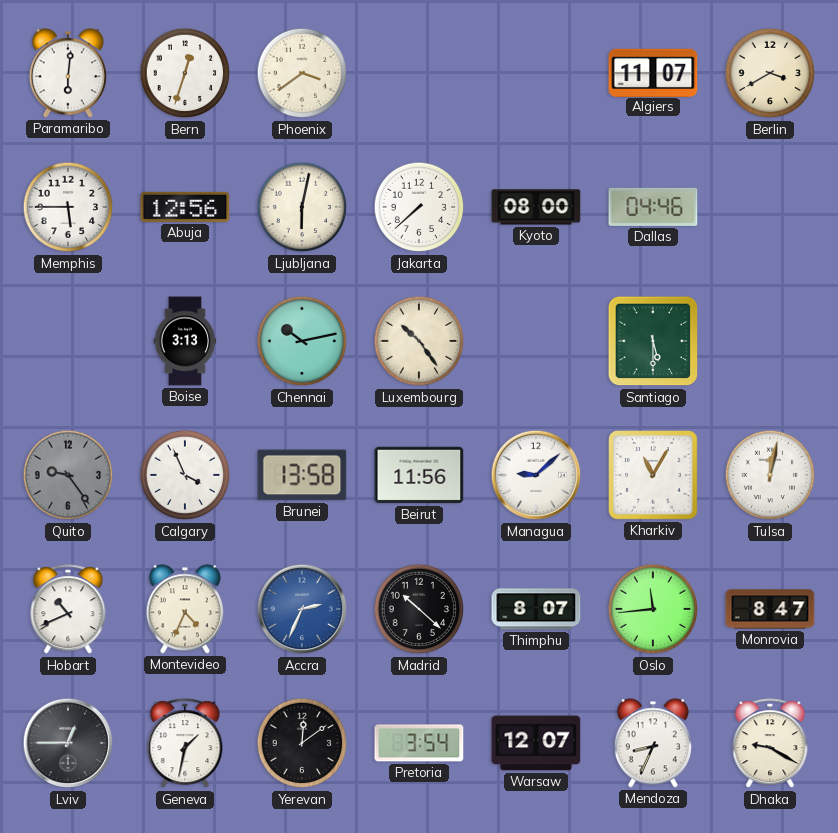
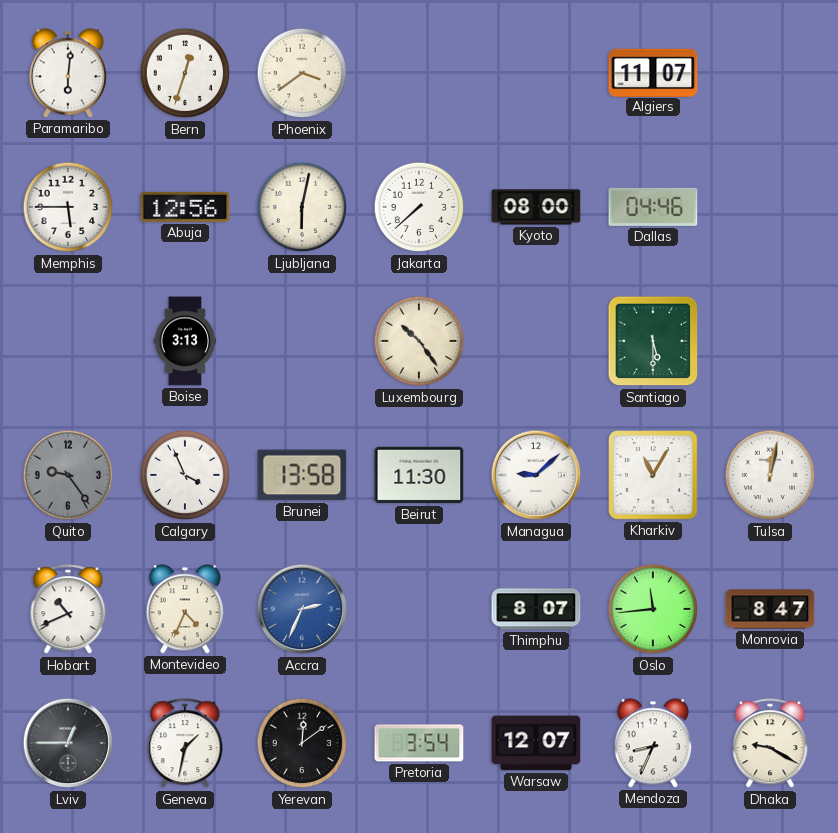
Berlin: 3:40 -> none
Chennai: 10:13 -> none
Beirut: 11:56 -> 11:30
Madrid: 10:22 -> none
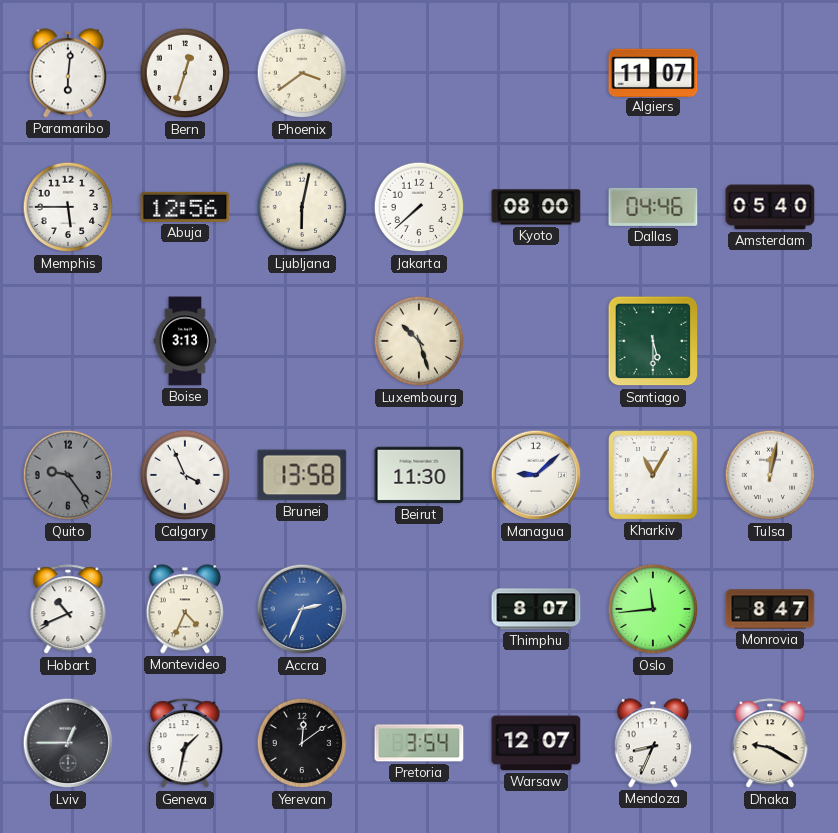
Amsterdam: none -> 05:40
Luxembourg: 10:24 -> 10:27
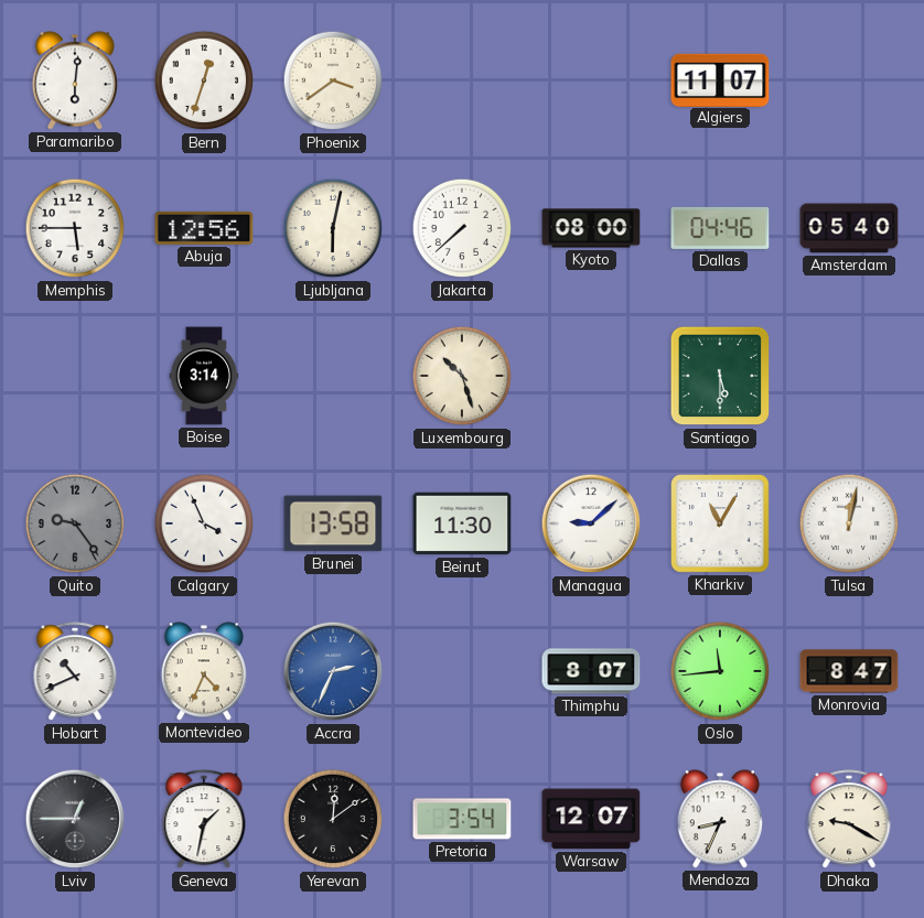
Boise: 3:13 -> 3:14
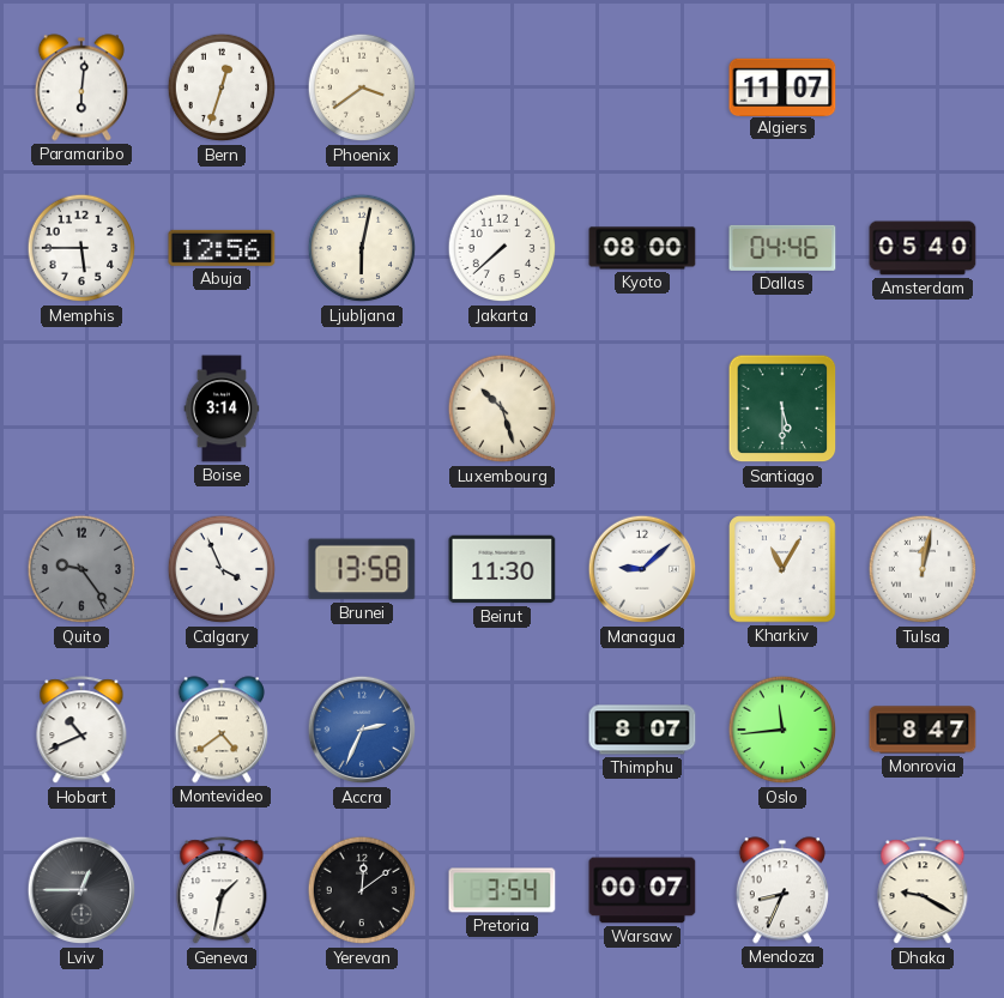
Montevideo: 4:34 -> 4:39
Warsaw: 12:07 -> 00:07
